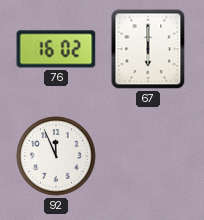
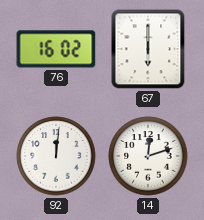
92: 11:56 -> 12:01
14: none -> 12:12
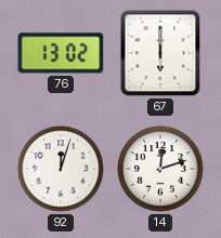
76: 16:02 -> 13:02
92: 12:01 -> 12:03
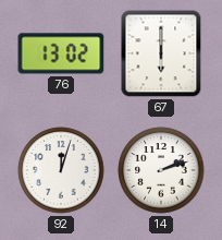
14: 12:12 -> 2:12
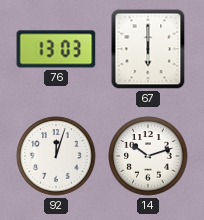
76: 13:02 -> 13:03
14: 2:12 -> 10:12
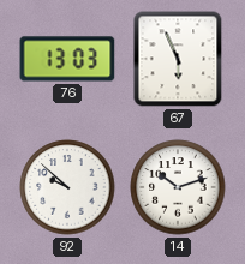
67: 6:00 -> 5:56
92: 12:03 -> 9:52
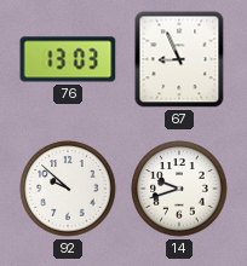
67: 5:56 -> 8:56
14: 10:12 -> 9:42
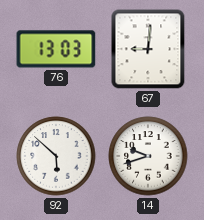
67: 8:56 -> 9:01
92: 9:52 -> 5:52
